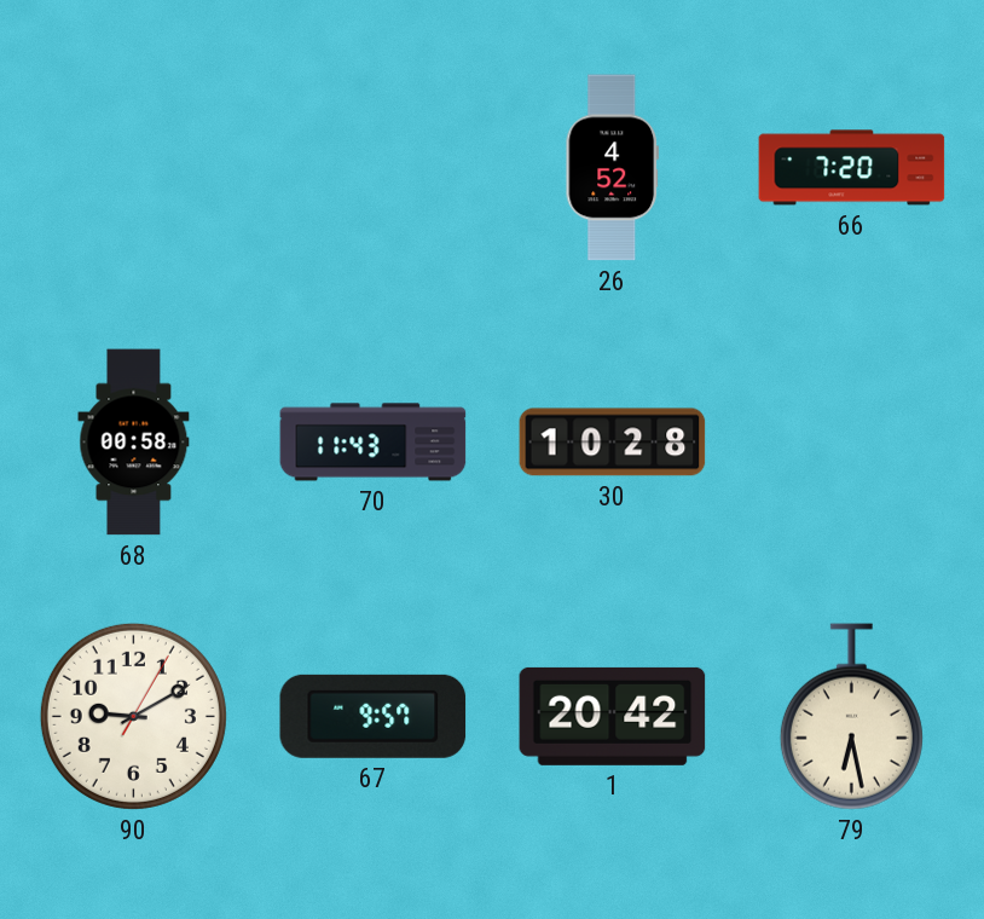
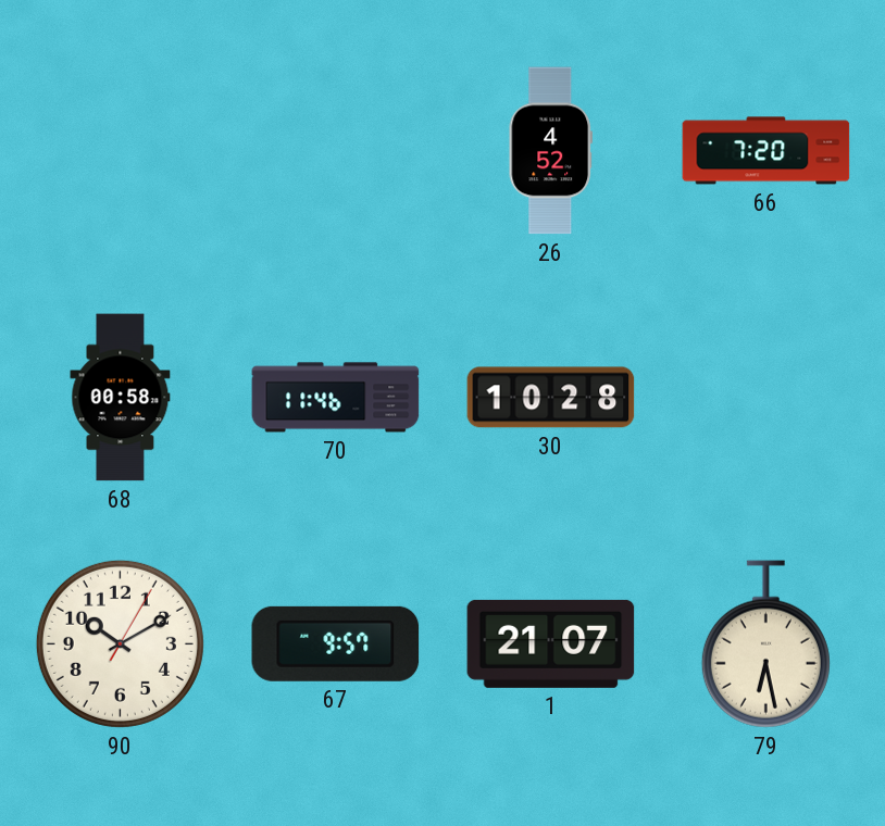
70: 11:43 -> 11:46
90: 9:10 -> 10:10
1: 20:42 -> 21:07
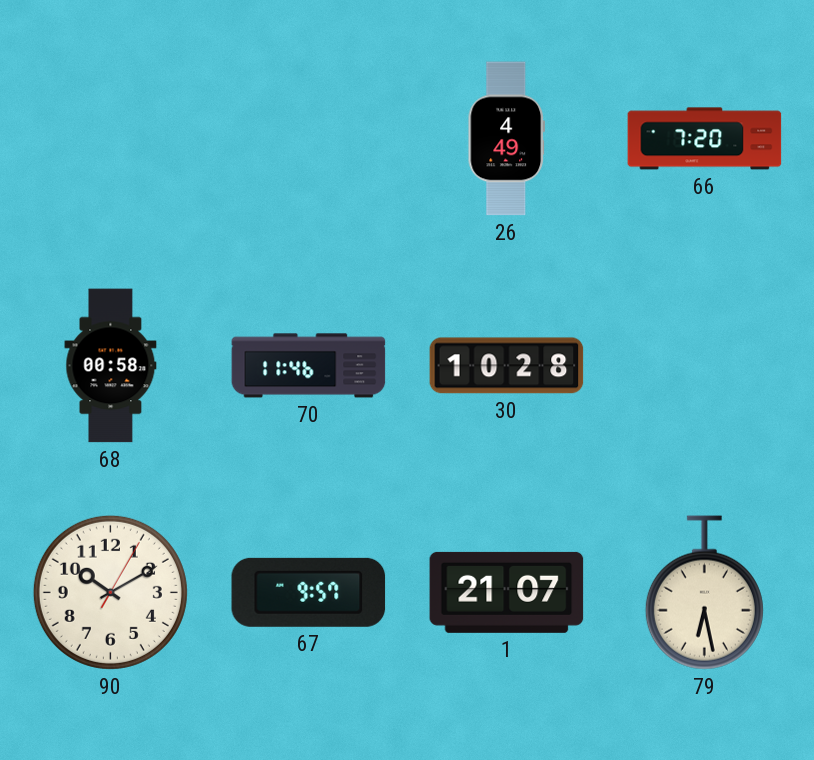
26: 4:52 -> 4:49
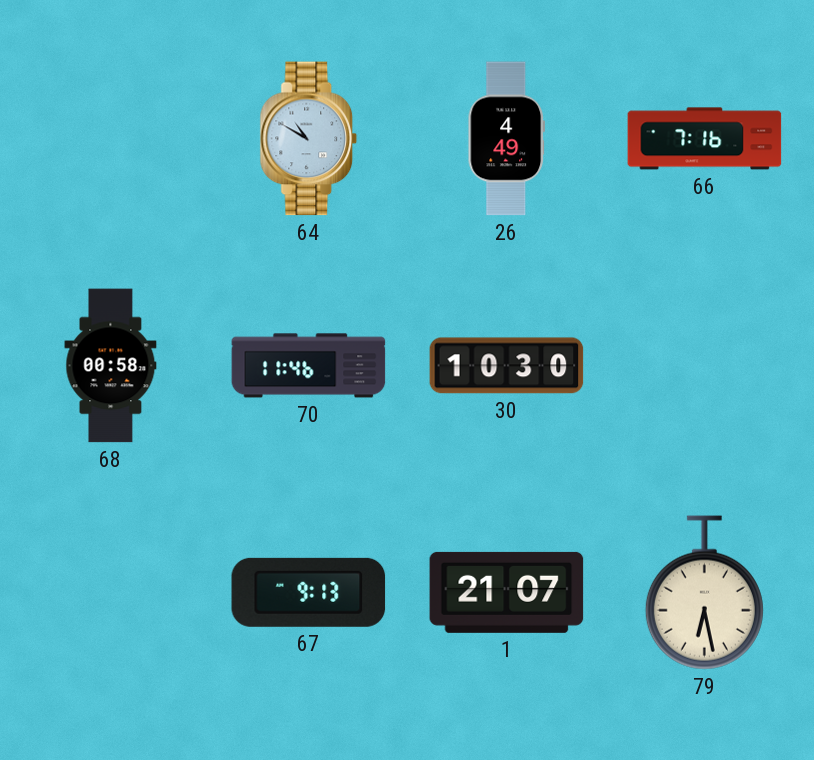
64: none -> 10:50
66: 7:20 -> 7:16
30: 10:28 -> 10:30
90: 10:10 -> none
67: 9:57 -> 9:13
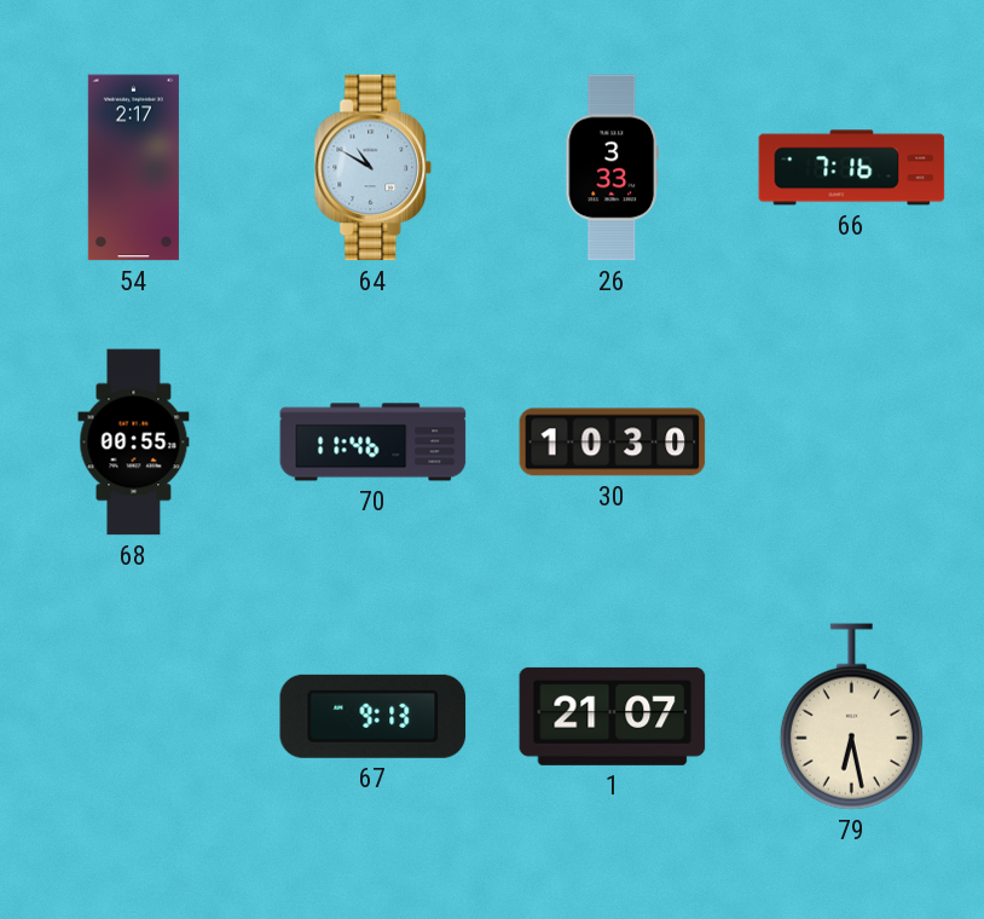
54: none -> 2:17
26: 4:49 -> 3:33
68: 00:58 -> 00:55
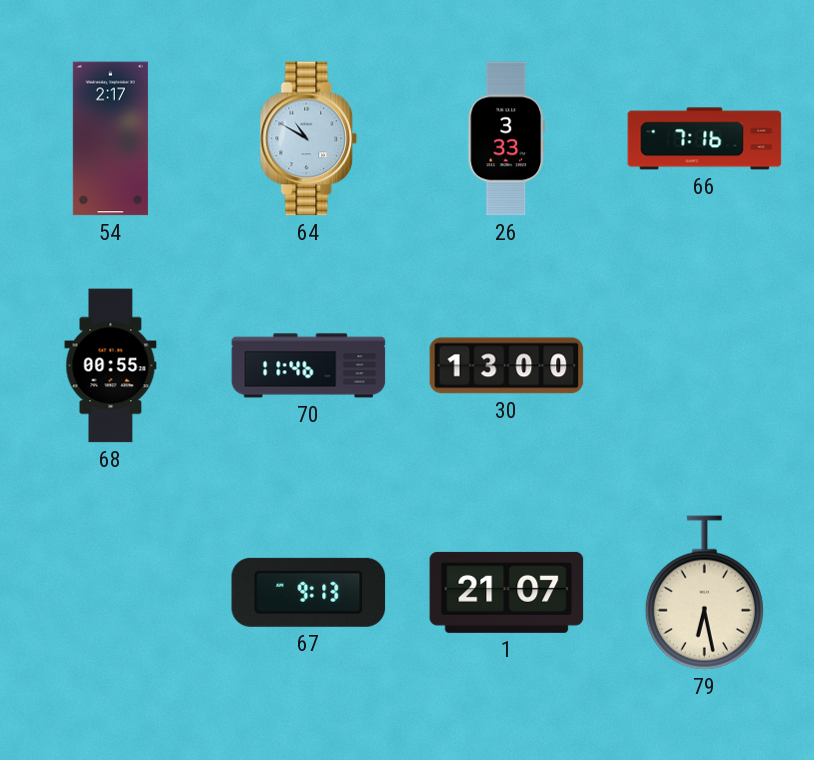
30: 10:30 -> 13:00
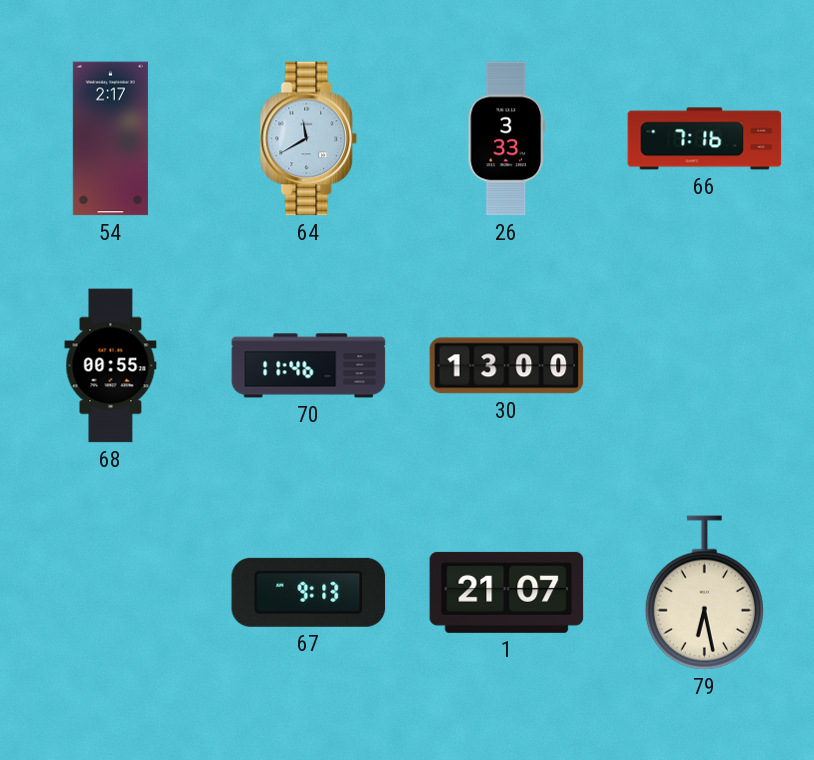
64: 10:50 -> 11:40
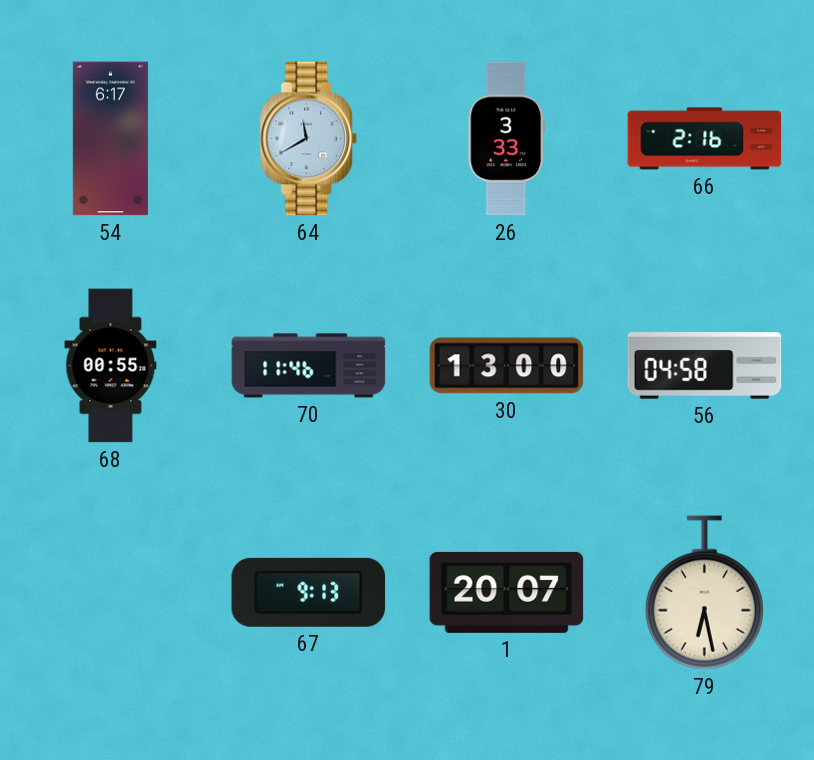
54: 2:17 -> 6:17
66: 7:16 -> 2:16
56: none -> 04:58
1: 21:07 -> 20:07
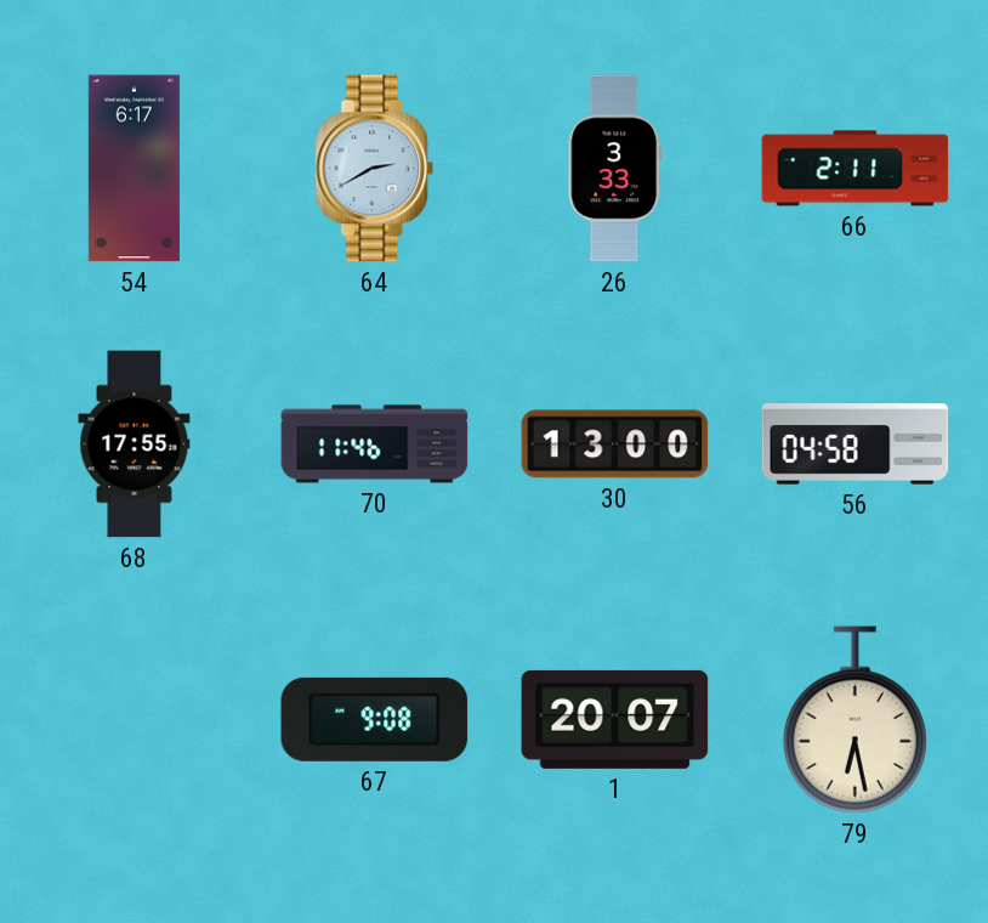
64: 11:40 -> 2:40
66: 2:16 -> 2:11
68: 00:55 -> 17:55
67: 9:13 -> 9:08
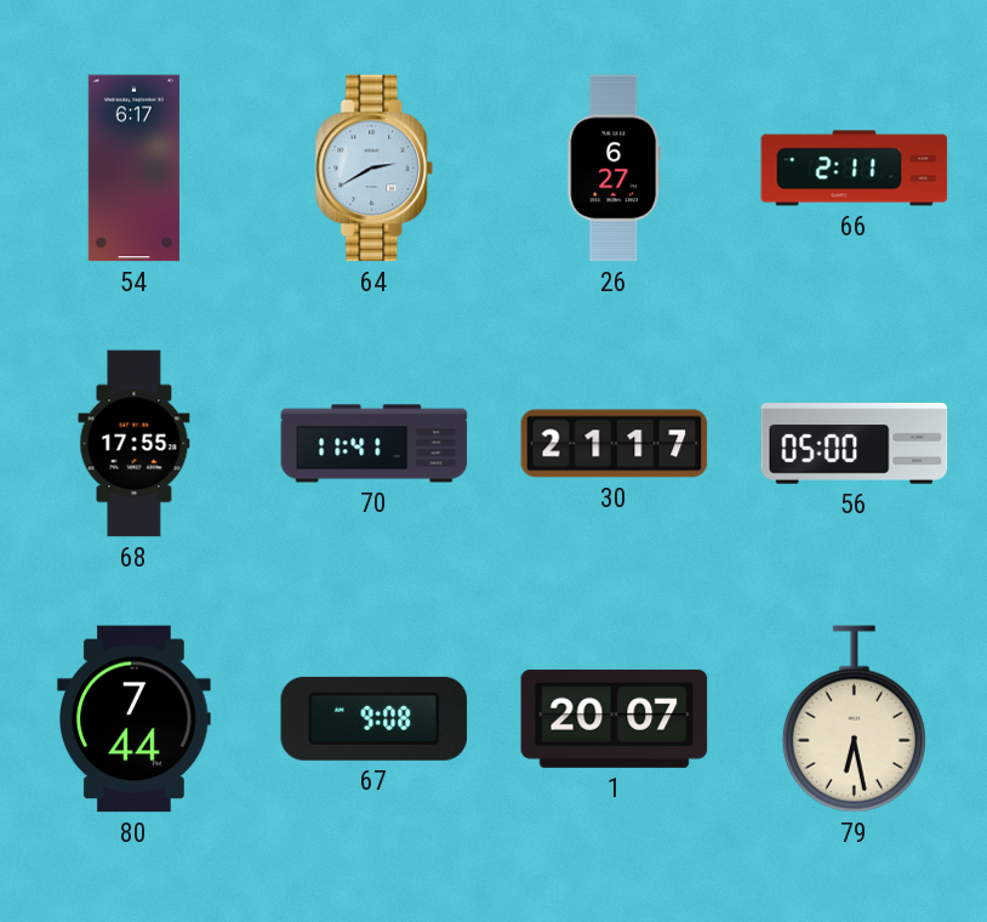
26: 3:33 -> 6:27
70: 11:46 -> 11:41
30: 13:00 -> 21:17
56: 04:58 -> 05:00
80: none -> 7:44
